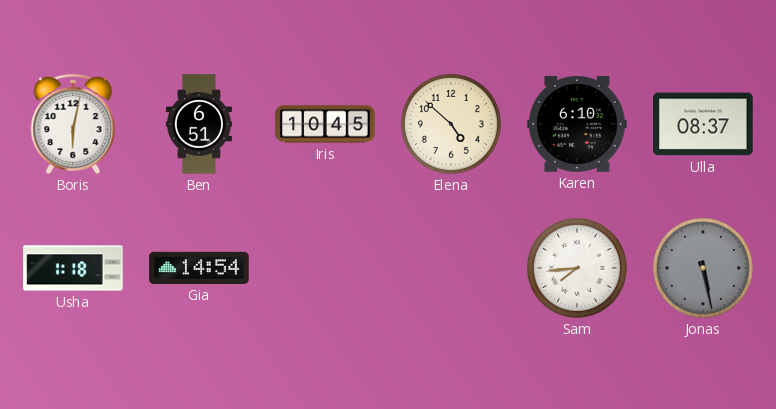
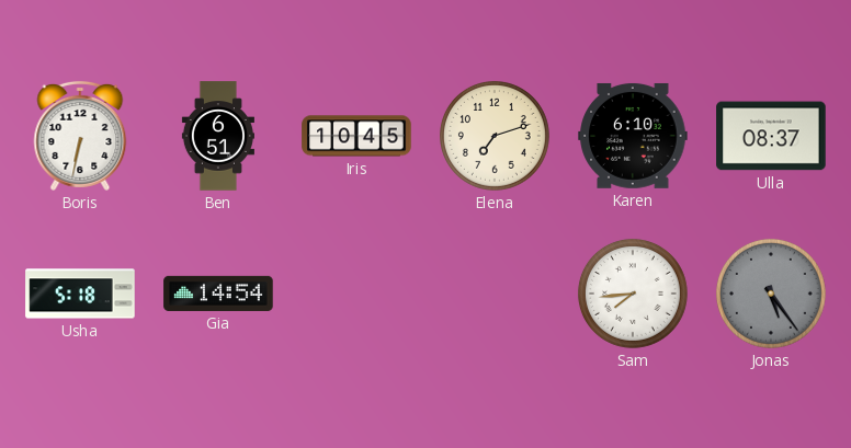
Boris: 6:02 -> 6:32
Elena: 4:52 -> 7:12
Usha: 1:18 -> 5:18
Jonas: 5:28 -> 5:24
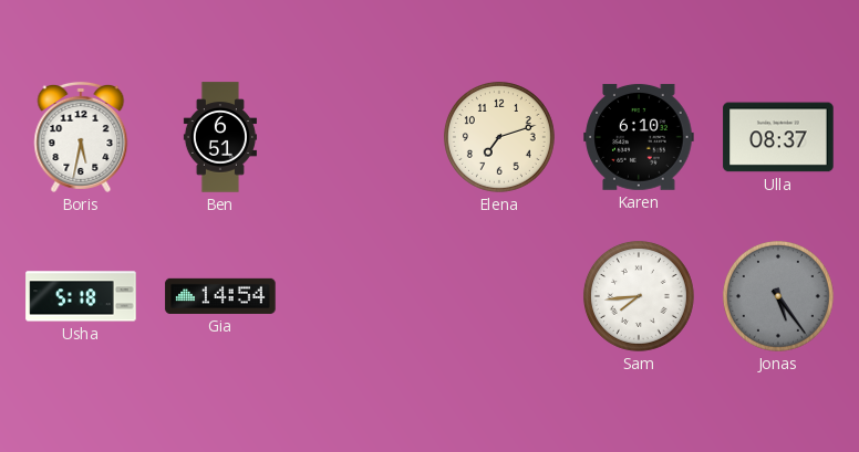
Boris: 6:32 -> 5:32
Iris: 10:45 -> none
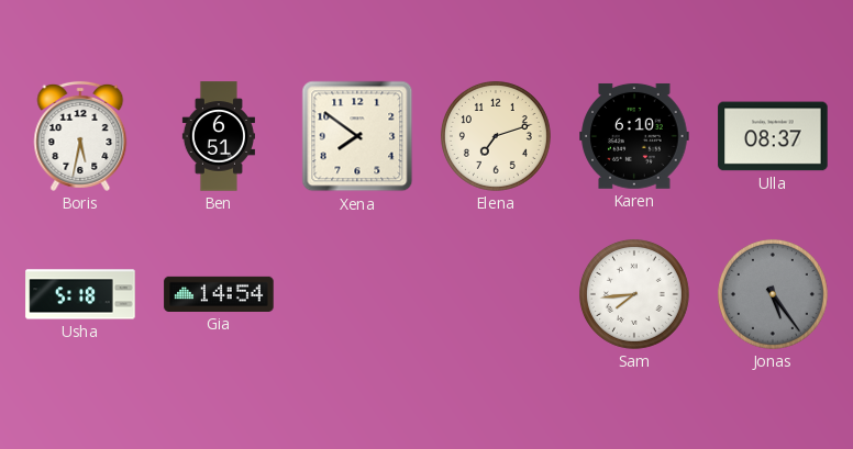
Xena: none -> 7:51
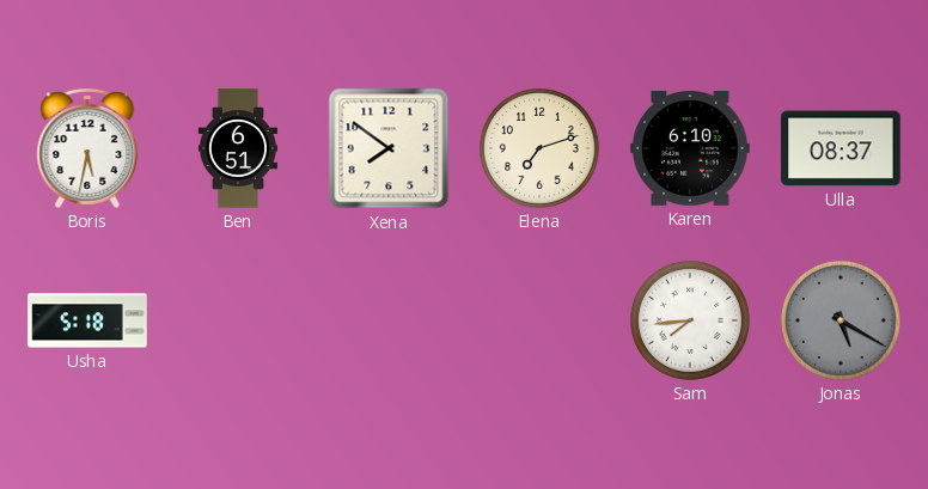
Gia: 14:54 -> none
Jonas: 5:24 -> 5:20
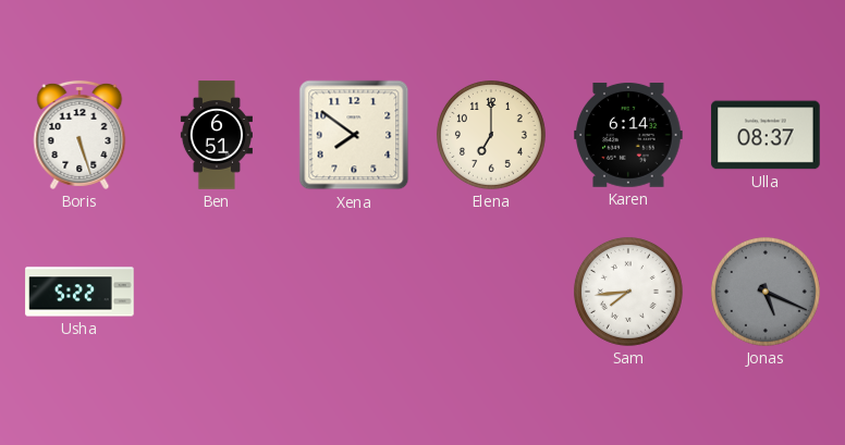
Boris: 5:32 -> 5:27
Elena: 7:12 -> 7:00
Karen: 6:10 -> 6:14
Usha: 5:18 -> 5:22
Jonas: 5:20 -> 5:19
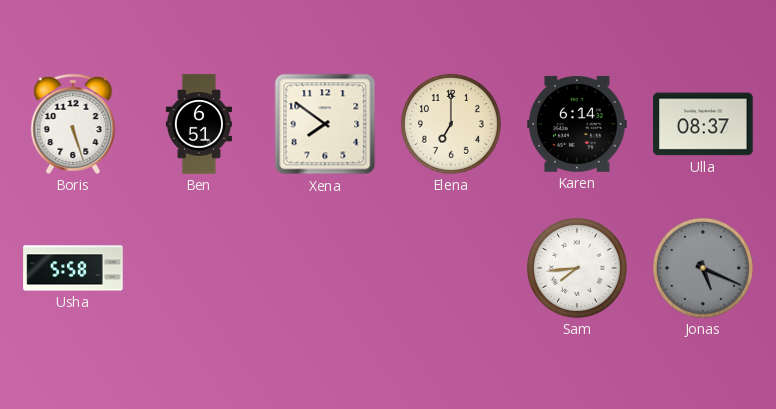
Usha: 5:22 -> 5:58
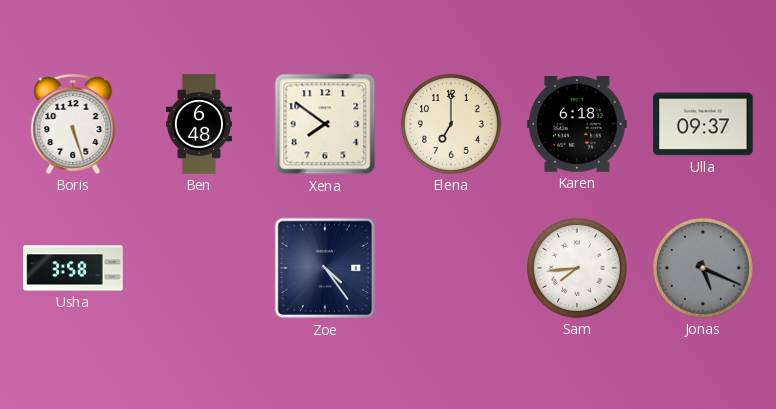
Ben: 6:51 -> 6:48
Karen: 6:14 -> 6:18
Ulla: 08:37 -> 09:37
Usha: 5:58 -> 3:58
Zoe: none -> 4:24
